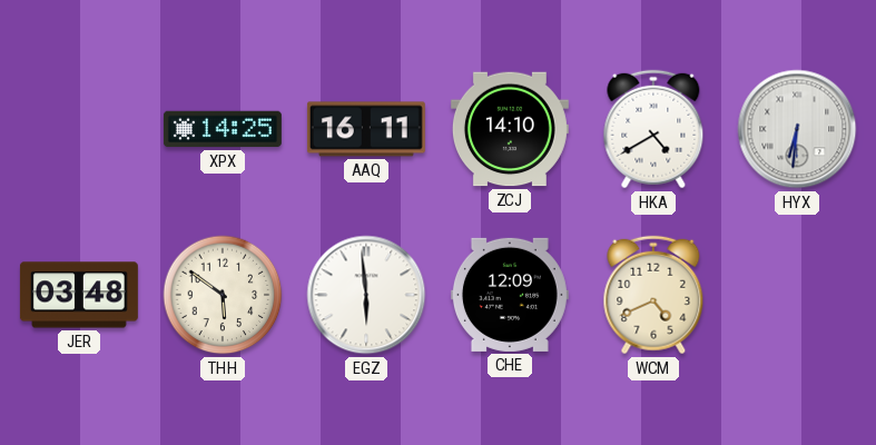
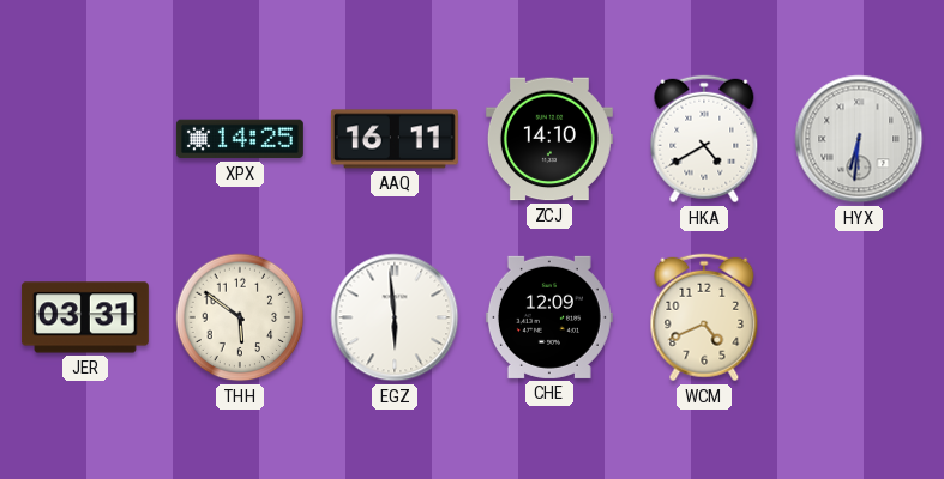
JER: 03:48 -> 03:31
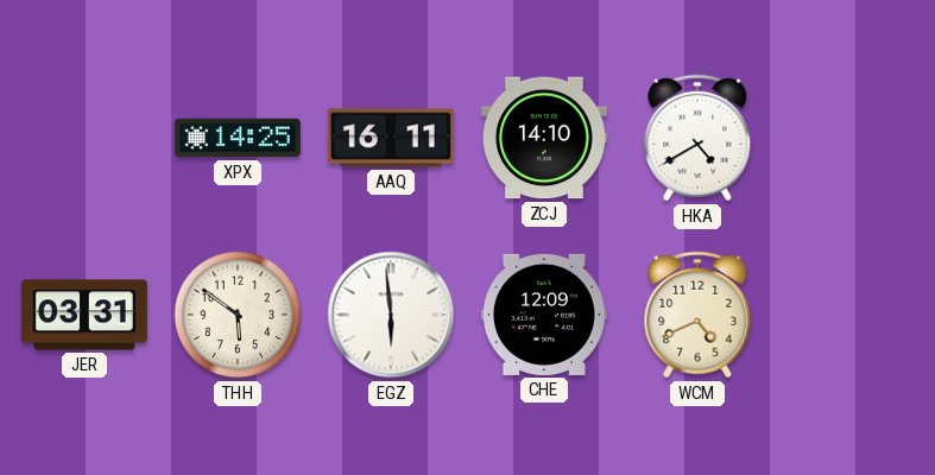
HYX: 6:31 -> none
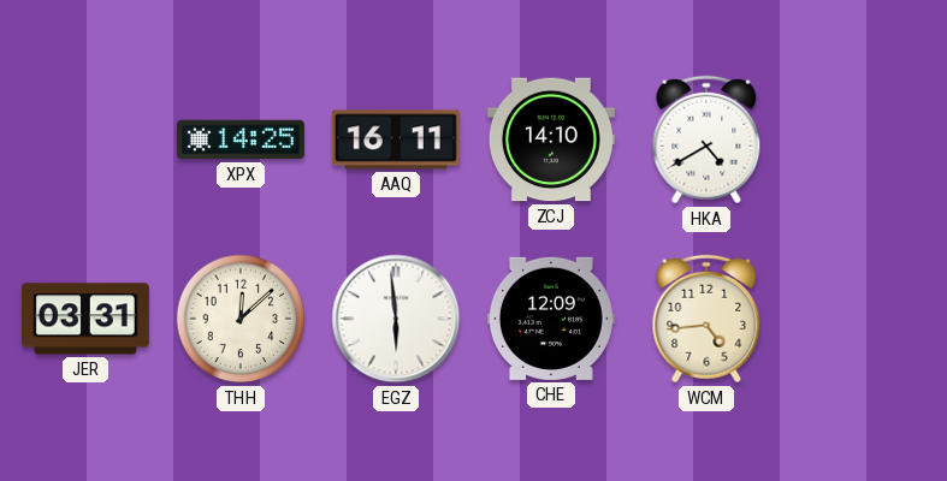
THH: 5:51 -> 12:08
WCM: 4:41 -> 4:44
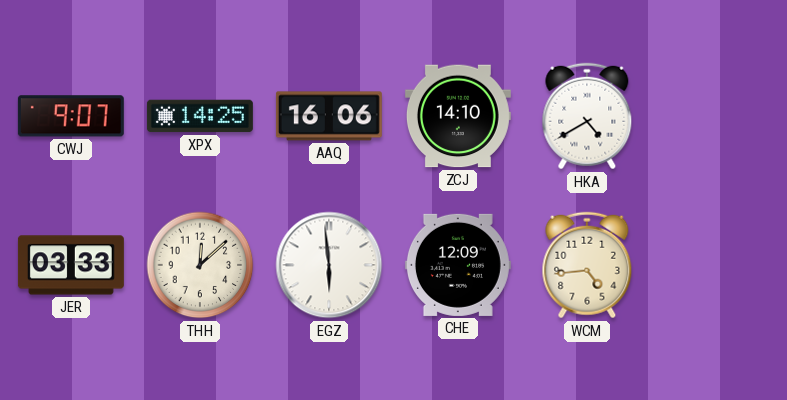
CWJ: none -> 9:07
AAQ: 16:11 -> 16:06
JER: 03:31 -> 03:33
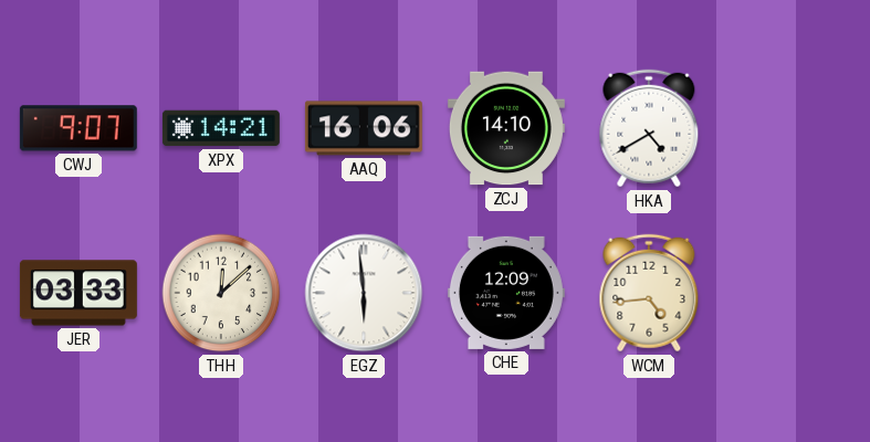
XPX: 14:25 -> 14:21
